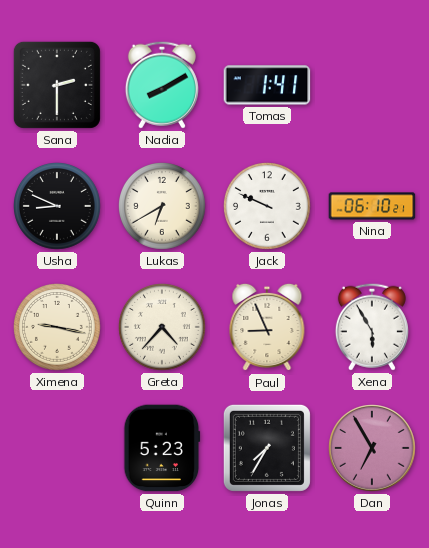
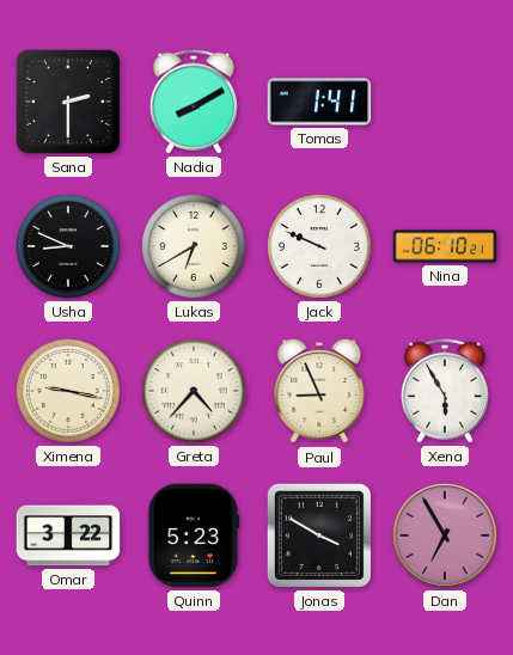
Omar: none -> 3:22
Jonas: 7:35 -> 3:50
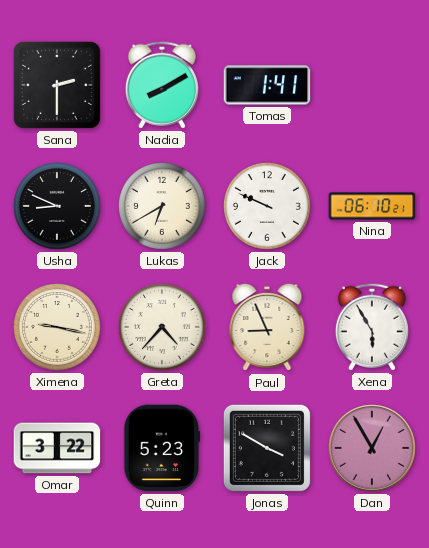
Dan: 6:55 -> 12:55
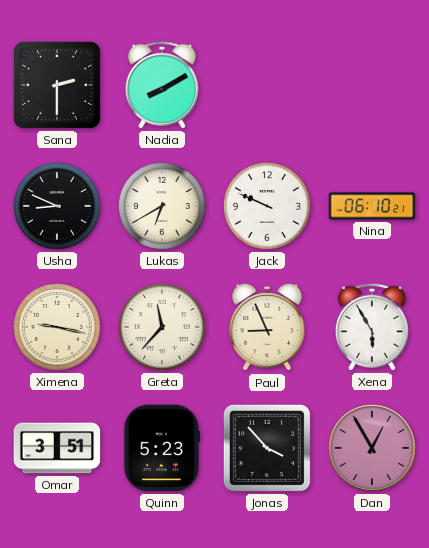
Tomas: 1:41 -> none
Greta: 4:37 -> 11:37
Omar: 3:22 -> 3:51
Jonas: 3:50 -> 3:53
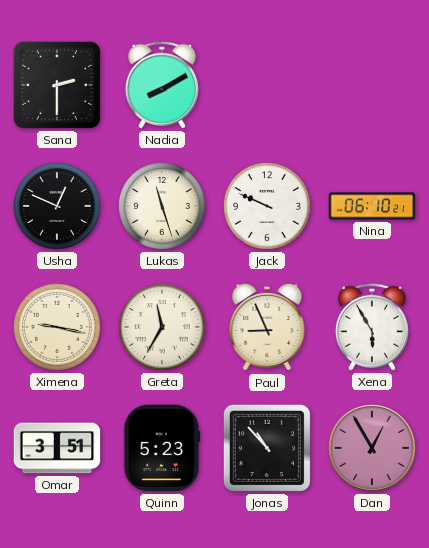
Usha: 8:49 -> 12:49
Lukas: 6:40 -> 11:27
Greta: 11:37 -> 11:35
Jonas: 3:53 -> 10:53
